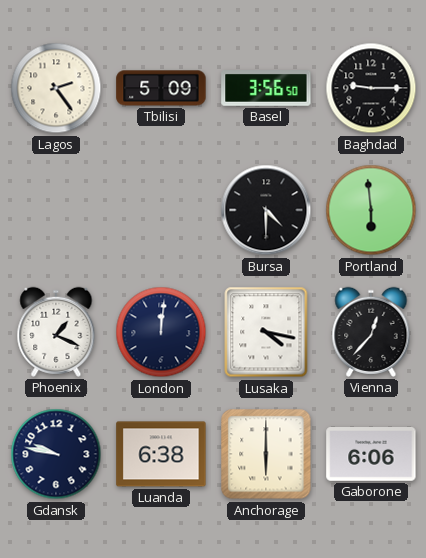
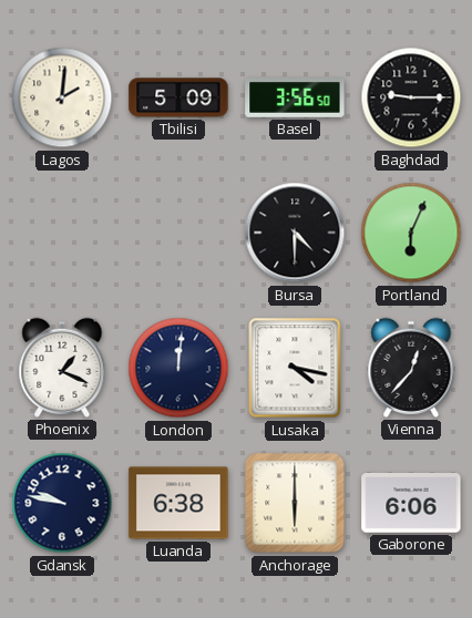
Lagos: 2:24 -> 2:01
Portland: 5:59 -> 6:04
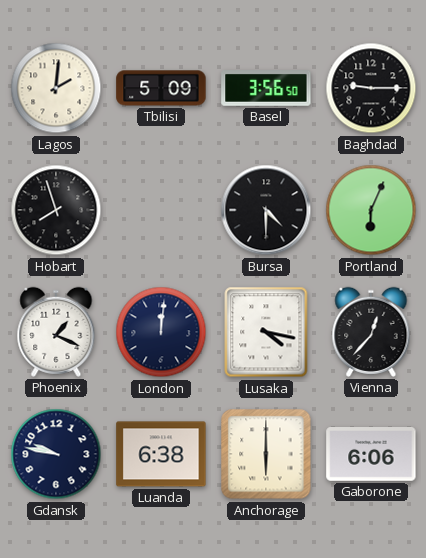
Hobart: none -> 7:57
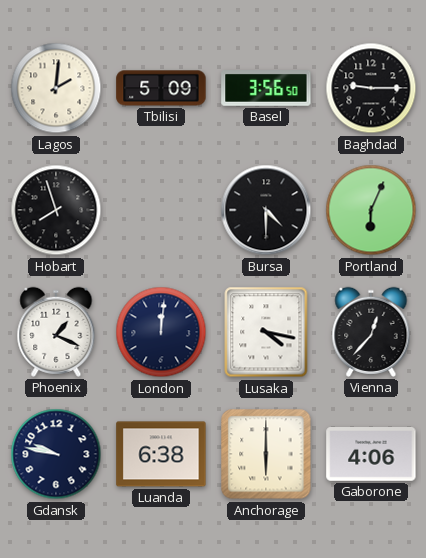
Gaborone: 6:06 -> 4:06
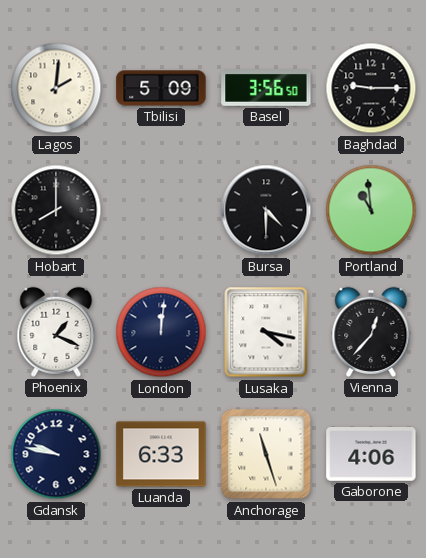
Hobart: 7:57 -> 8:00
Portland: 6:04 -> 10:59
Luanda: 6:38 -> 6:33
Anchorage: 6:00 -> 11:27
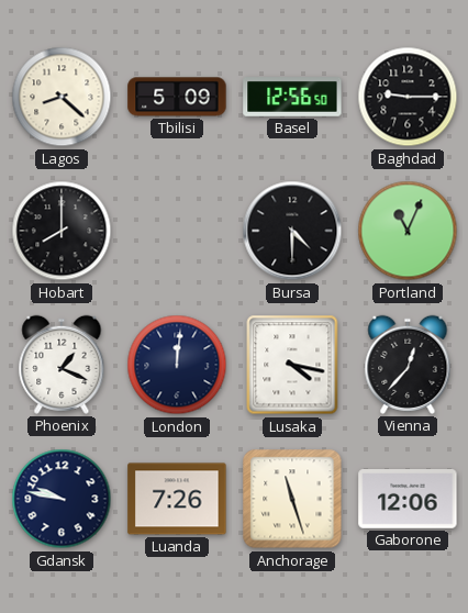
Lagos: 2:01 -> 8:22
Basel: 3:56 -> 12:56
Portland: 10:59 -> 11:04
Luanda: 6:33 -> 7:26
Gaborone: 4:06 -> 12:06
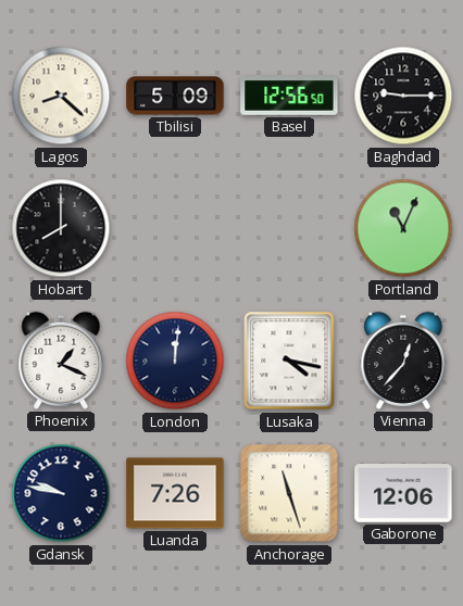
Bursa: 4:30 -> none
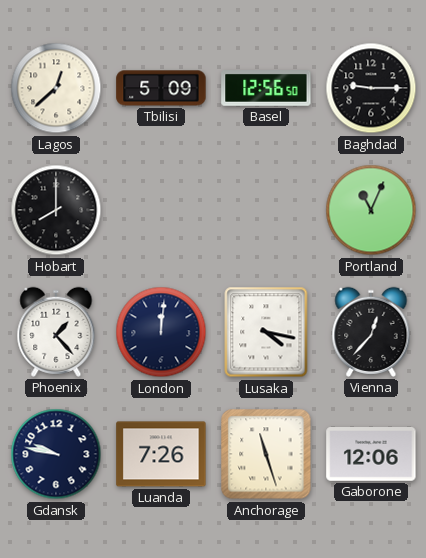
Lagos: 8:22 -> 12:38
Phoenix: 1:19 -> 1:23
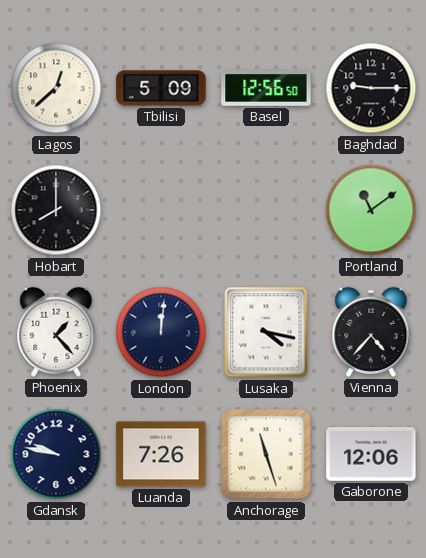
Portland: 11:04 -> 11:09
Vienna: 12:37 -> 4:37
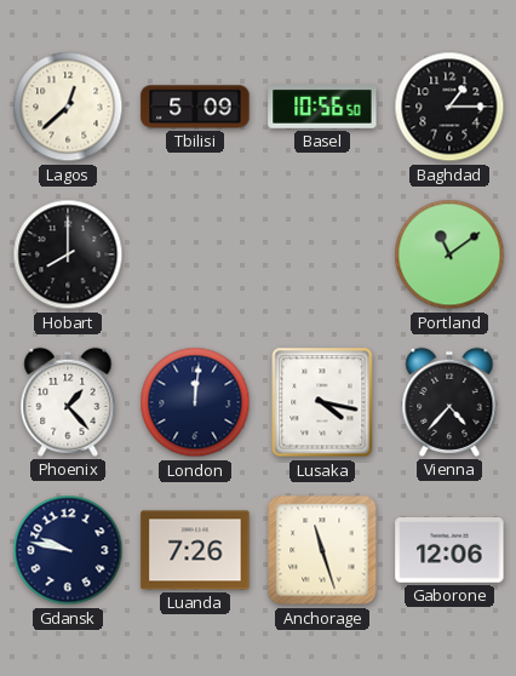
Basel: 12:56 -> 10:56
Baghdad: 9:15 -> 1:15
